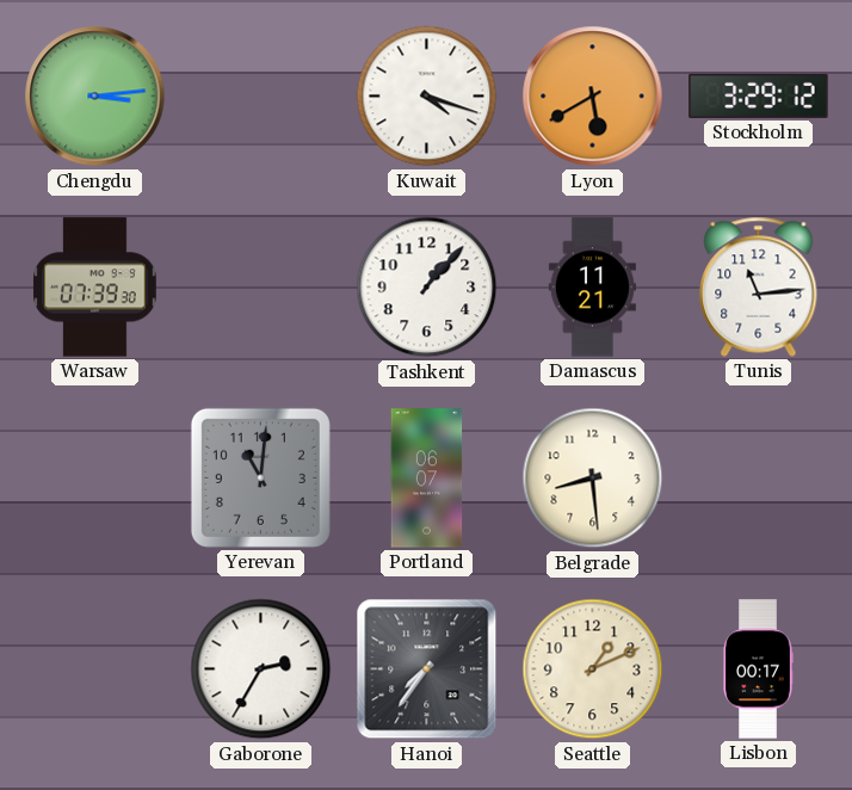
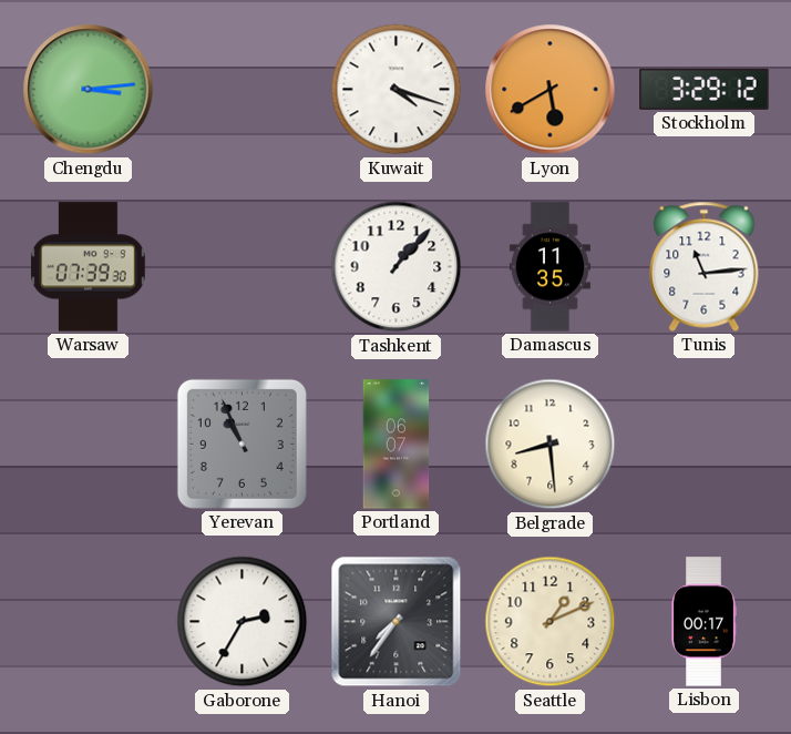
Damascus: 11:21 -> 11:35
Yerevan: 11:01 -> 10:56
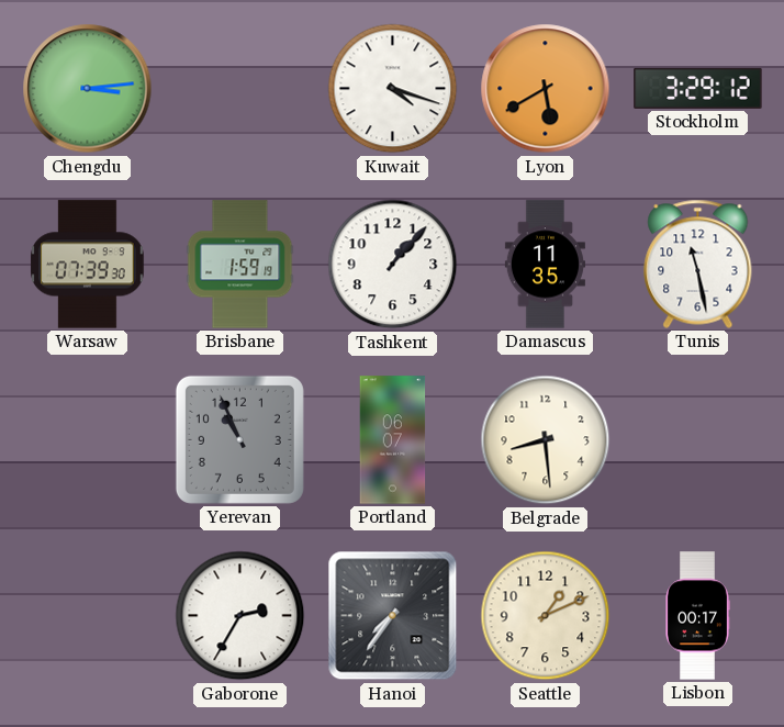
Brisbane: none -> 1:59
Tunis: 11:14 -> 11:28
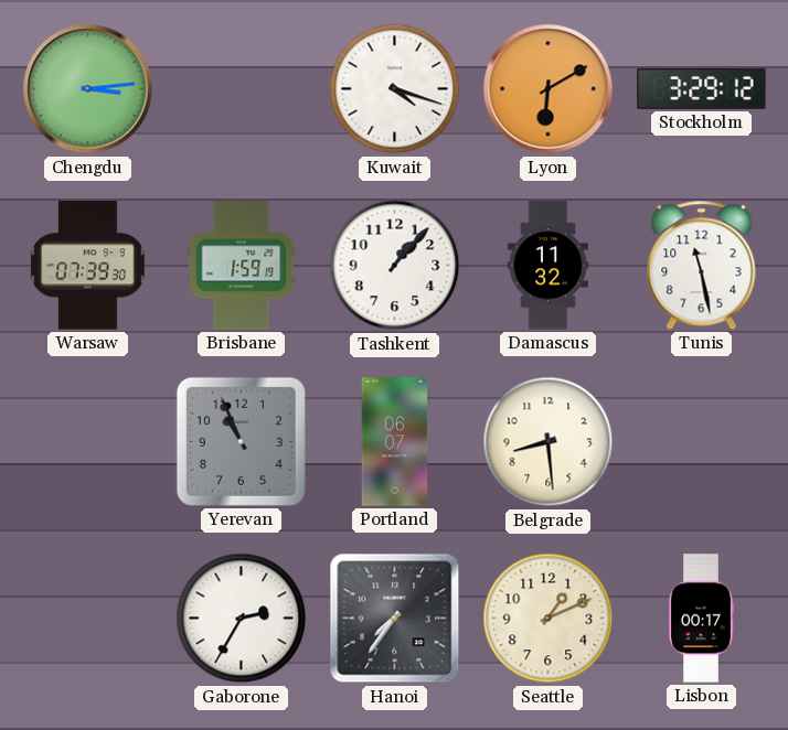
Lyon: 5:40 -> 6:10
Damascus: 11:35 -> 11:32
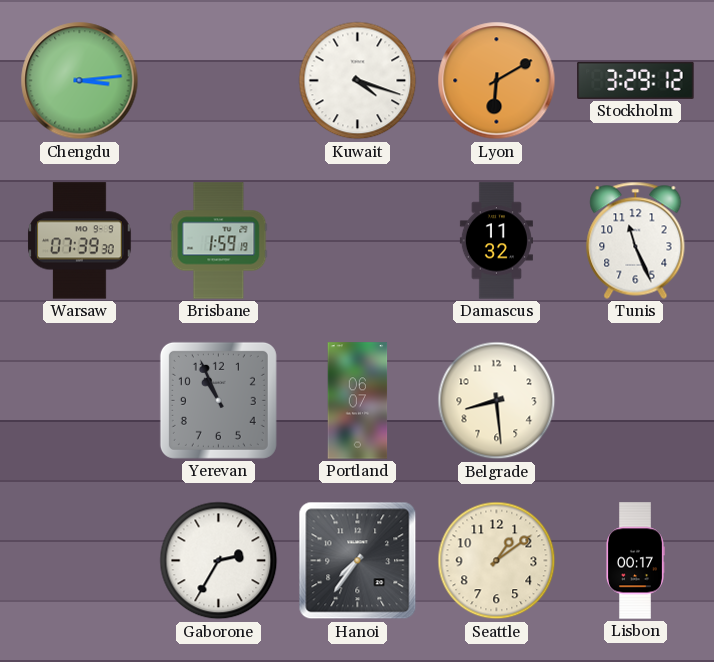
Tashkent: 1:07 -> none
Tunis: 11:28 -> 11:26
Seattle: 1:11 -> 1:09
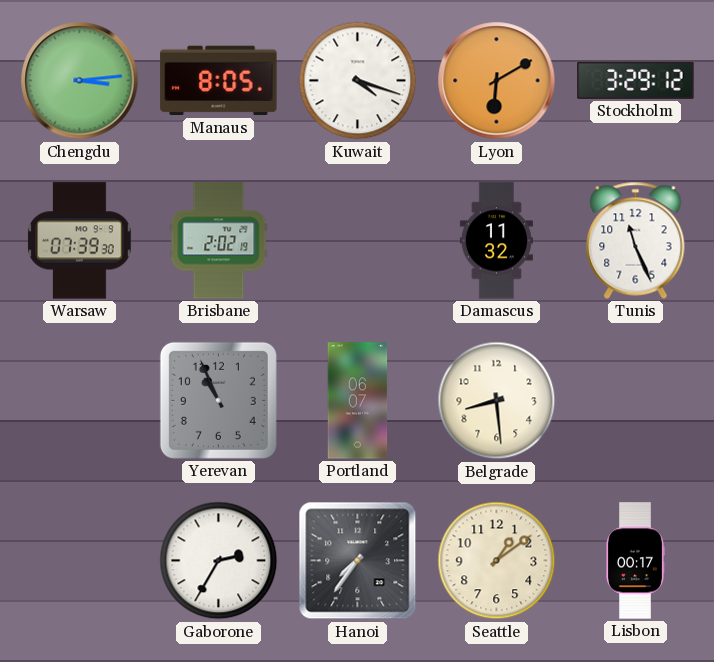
Manaus: none -> 8:05
Brisbane: 1:59 -> 2:02
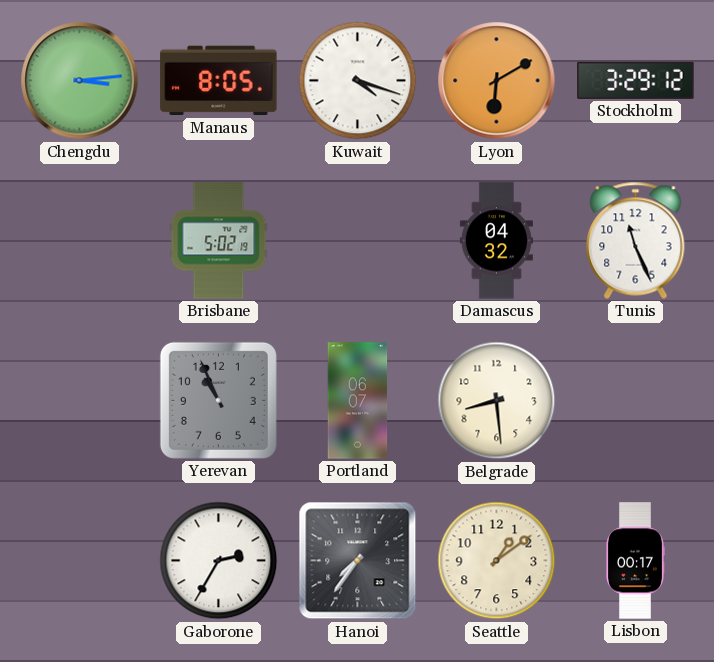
Warsaw: 07:39 -> none
Brisbane: 2:02 -> 5:02
Damascus: 11:32 -> 04:32
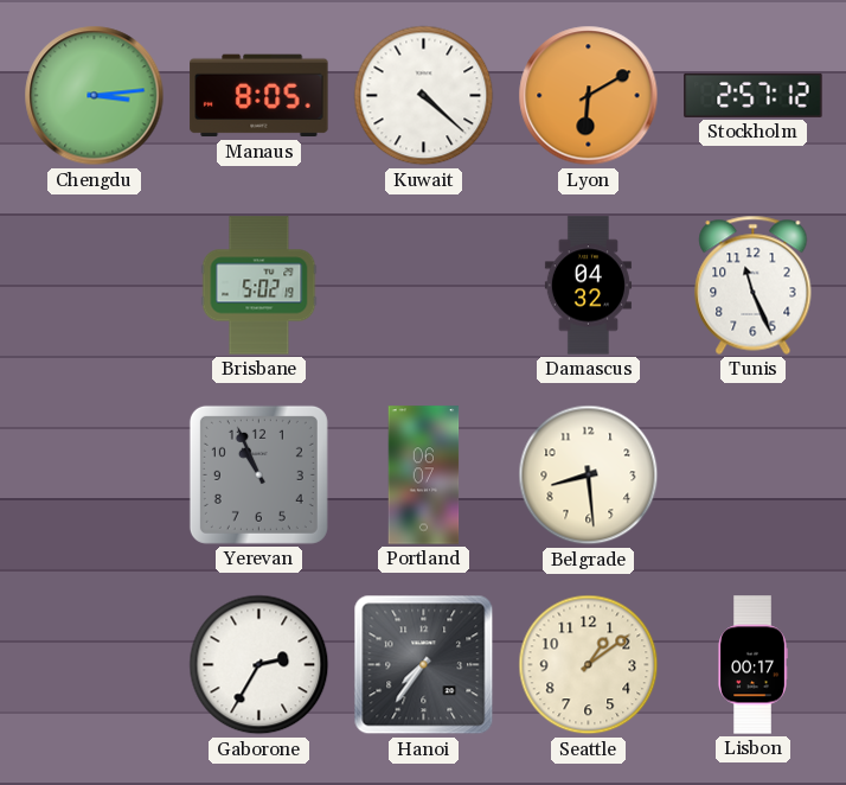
Kuwait: 4:18 -> 4:22
Stockholm: 3:29 -> 2:57
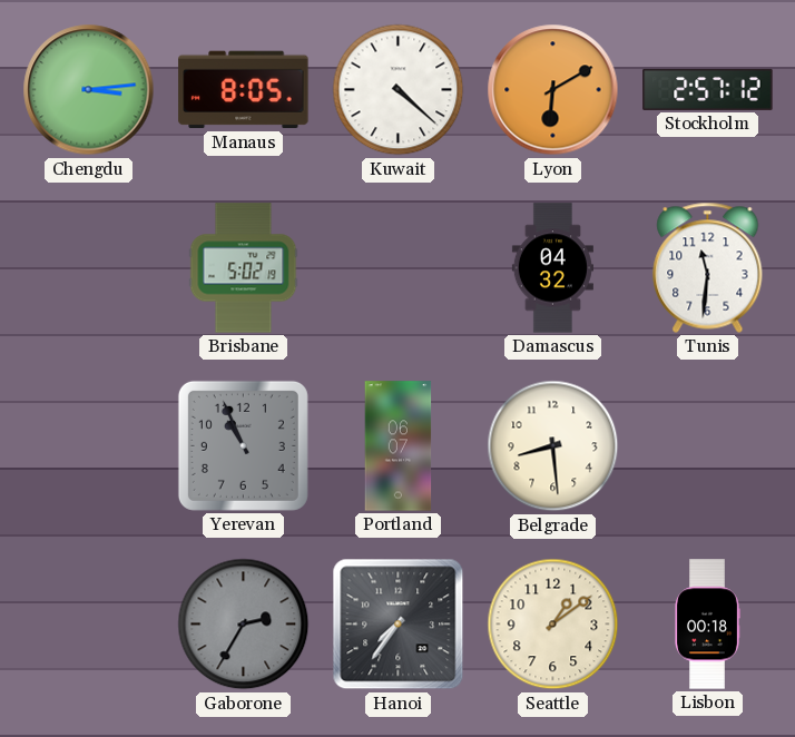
Tunis: 11:26 -> 11:31
Gaborone dial: white -> grey
Lisbon: 00:17 -> 00:18
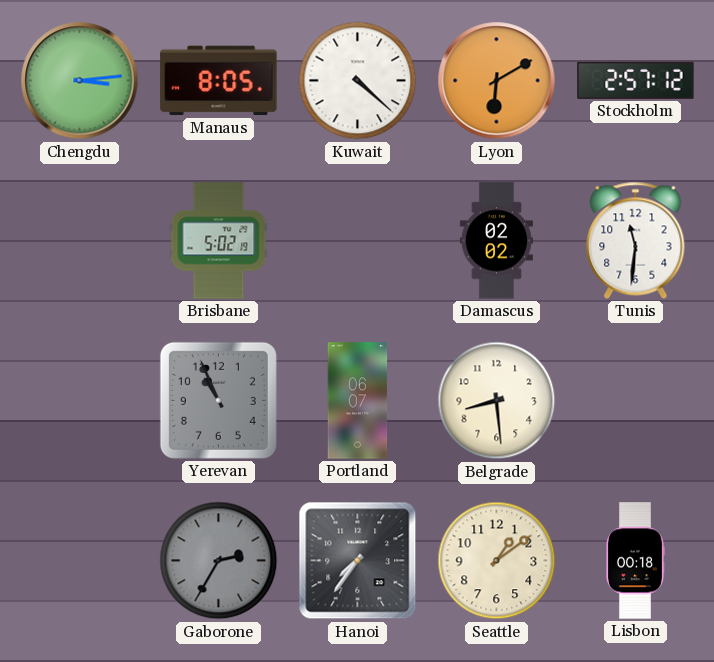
Damascus: 04:32 -> 02:02
